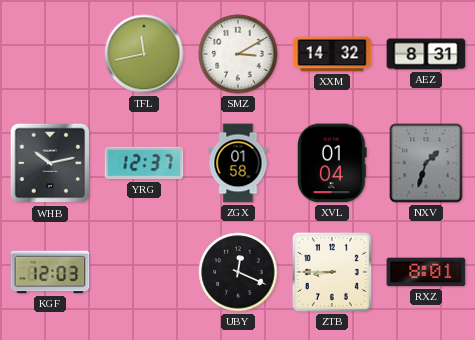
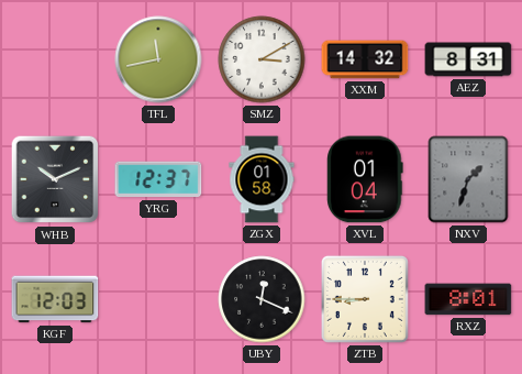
WHB: 10:13 -> 10:11
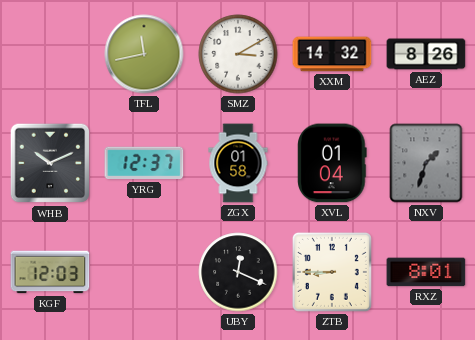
AEZ: 8:31 -> 8:26
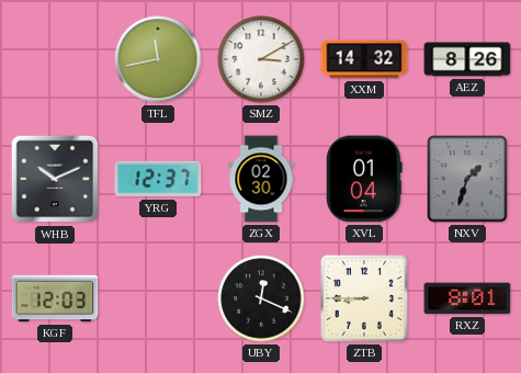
ZGX: 01:58 -> 02:30
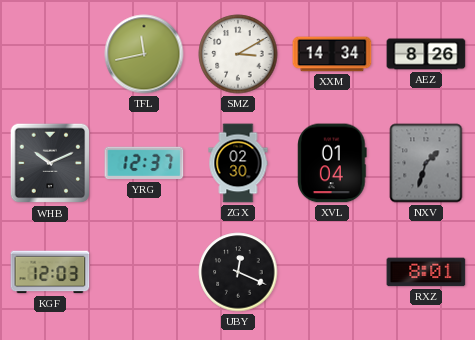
XXM: 14:32 -> 14:34
ZTB: 8:45 -> none
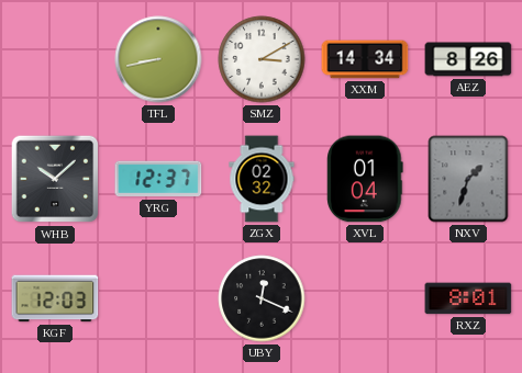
TFL: 11:43 -> 8:43
WHB: 10:11 -> 10:08
ZGX: 02:30 -> 02:32
